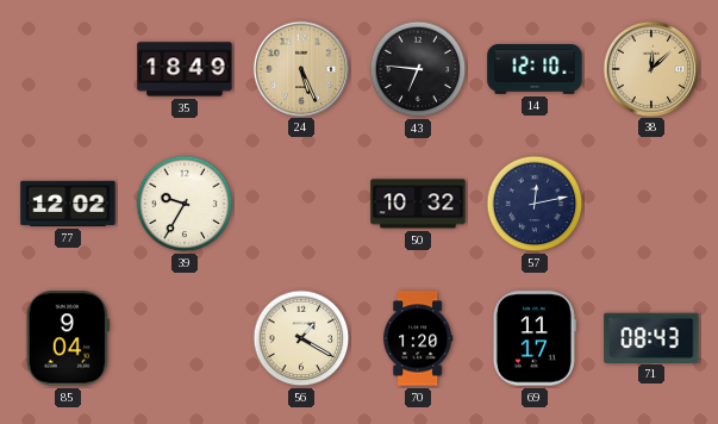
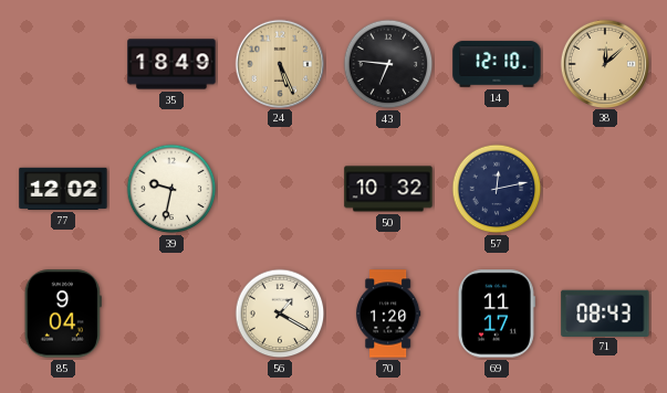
39: 9:35 -> 9:32
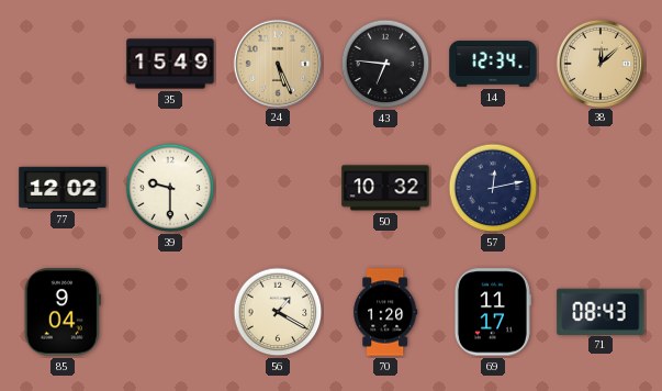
35: 18:49 -> 15:49
14: 12:10 -> 12:34
39: 9:32 -> 9:30
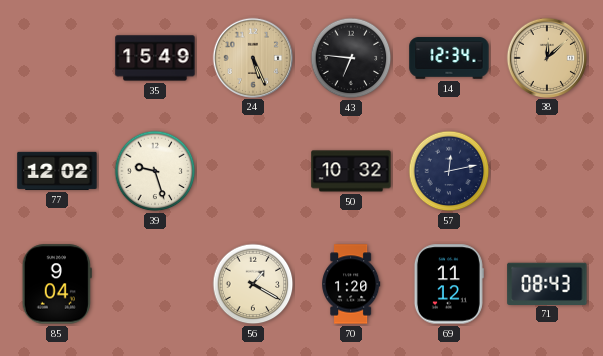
39: 9:30 -> 9:27
69: 11:17 -> 11:12
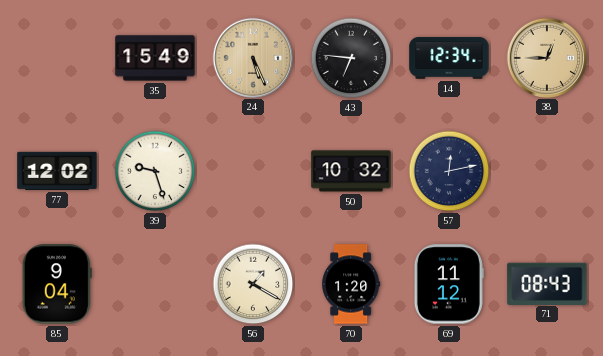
38: 12:08 -> 12:45
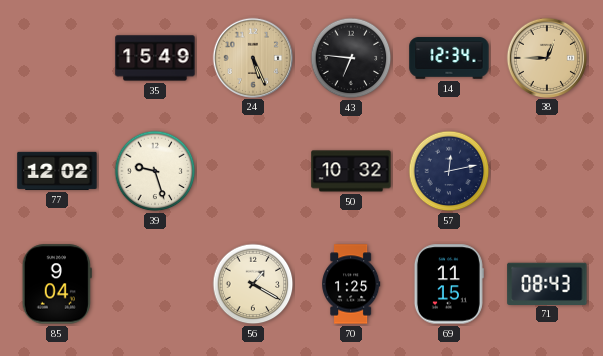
70: 1:20 -> 1:25
69: 11:12 -> 11:15
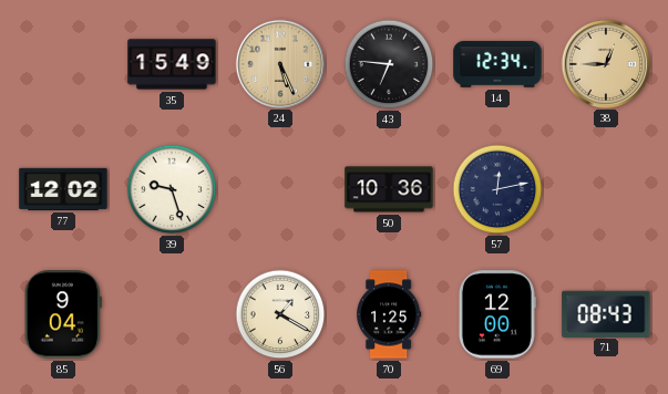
50: 10:32 -> 10:36
69: 11:15 -> 12:00
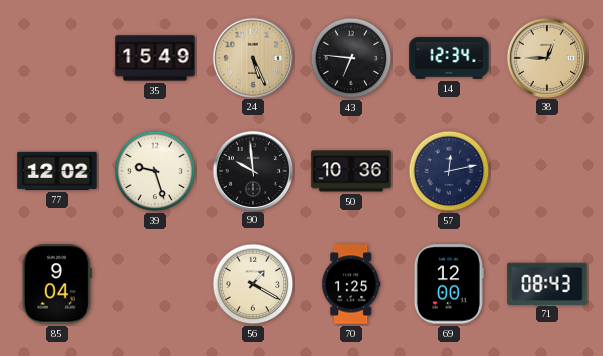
90: none -> 9:59
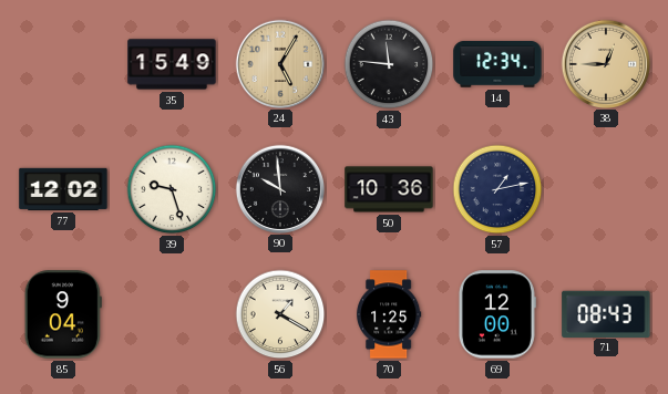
24: 5:26 -> 5:05
43: 6:46 -> 11:46
57: 12:13 -> 1:13
